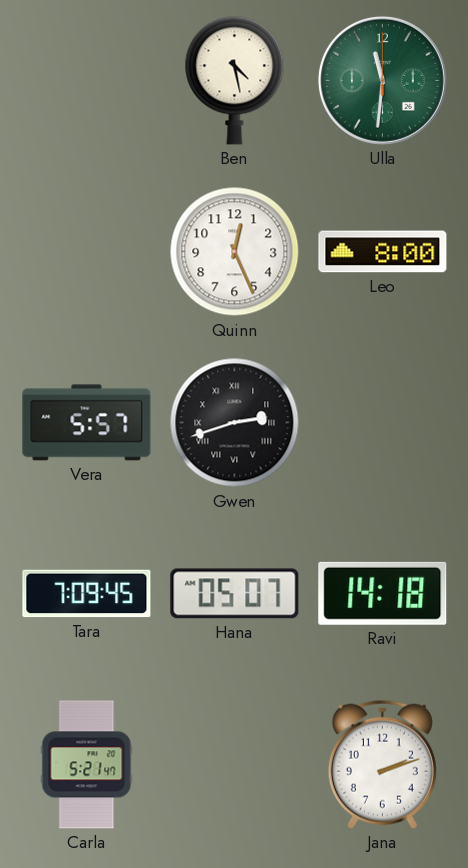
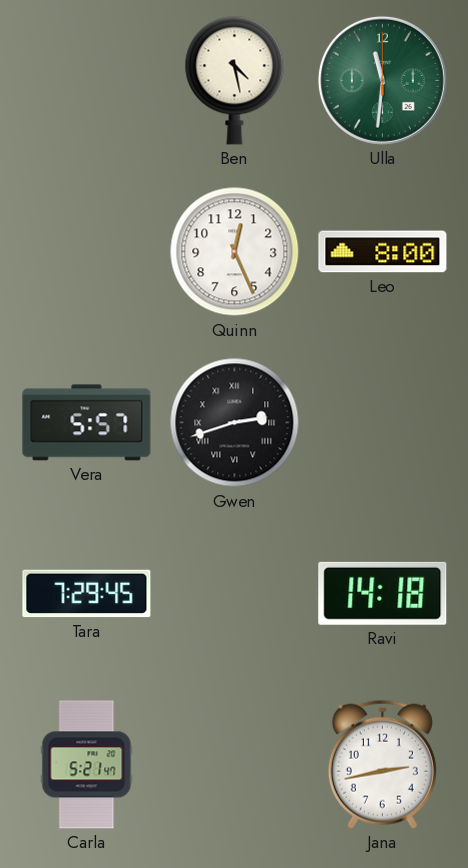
Tara: 7:09 -> 7:29
Hana: 05:07 -> none
Jana: 2:12 -> 2:43
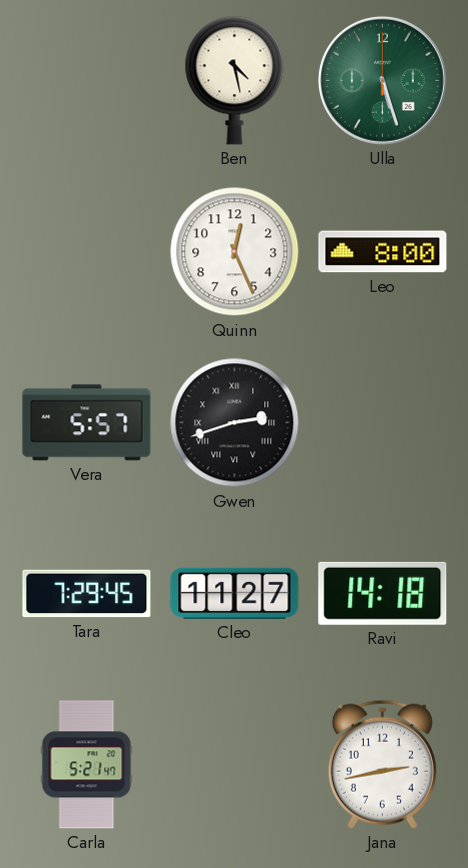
Ulla: 11:31 -> 5:27
Cleo: none -> 11:27
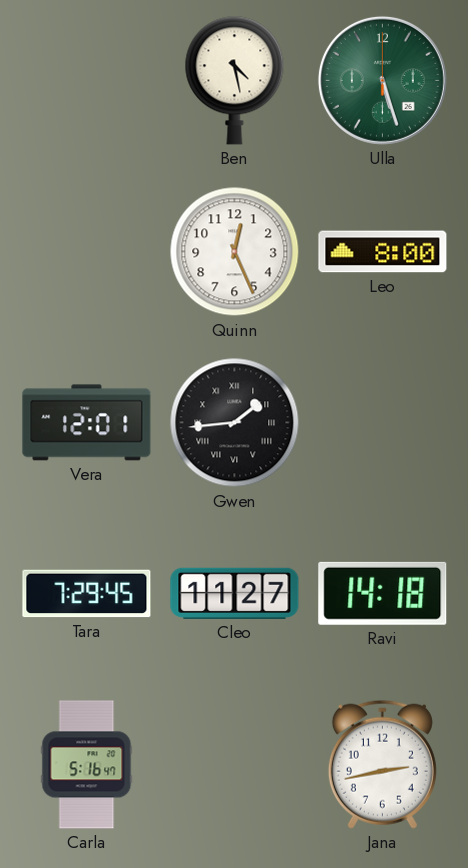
Vera: 5:57 -> 12:01
Gwen: 2:42 -> 1:44
Carla: 5:21 -> 5:16
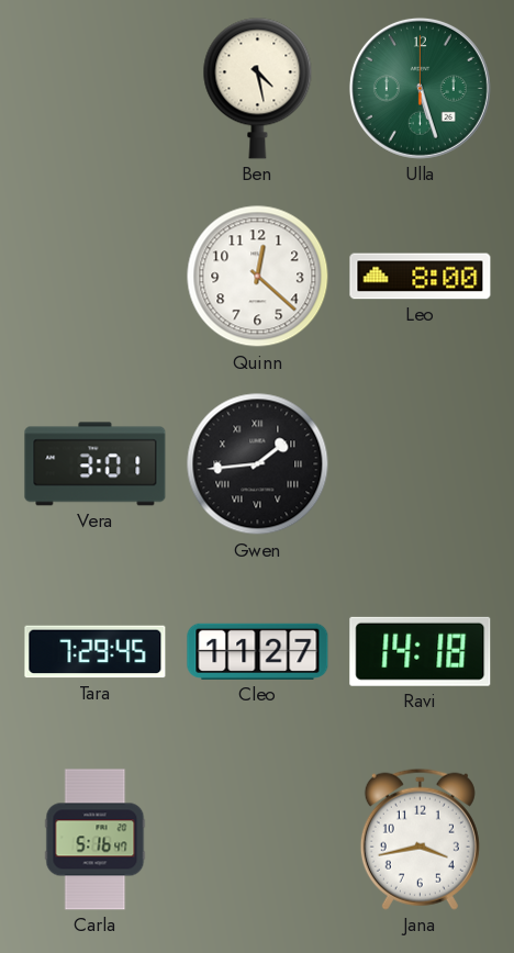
Quinn: 12:26 -> 12:22
Vera: 12:01 -> 3:01
Jana: 2:43 -> 3:43
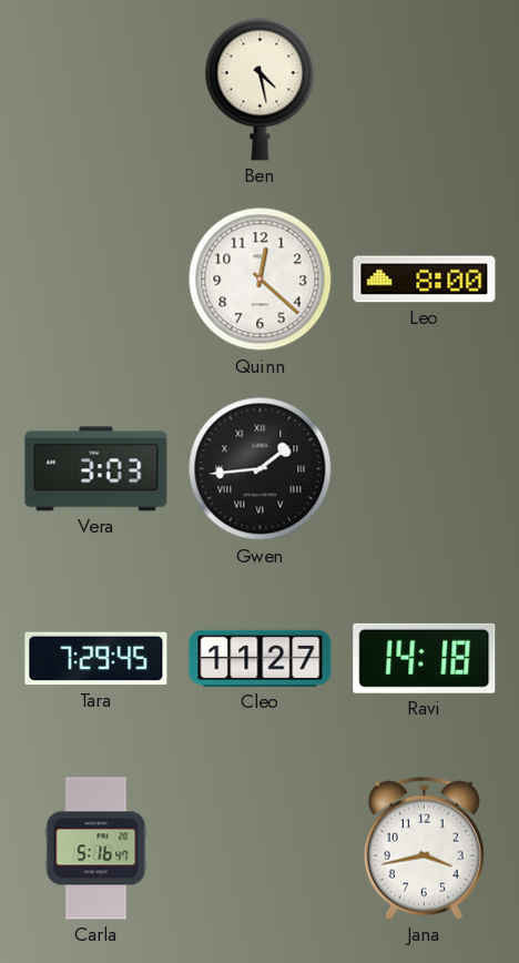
Ulla: 5:27 -> none
Vera: 3:01 -> 3:03
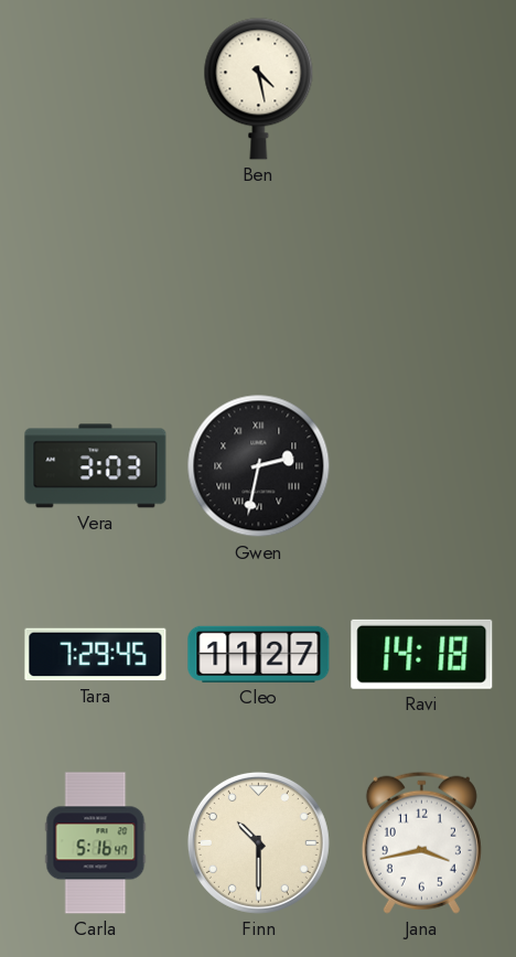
Quinn: 12:22 -> none
Leo: 8:00 -> none
Gwen: 1:44 -> 2:32
Finn: none -> 10:30
